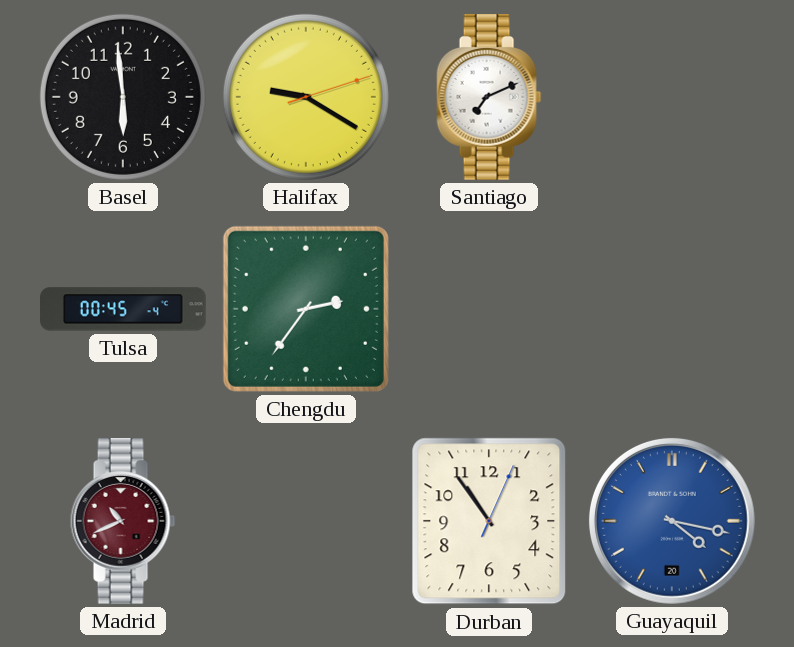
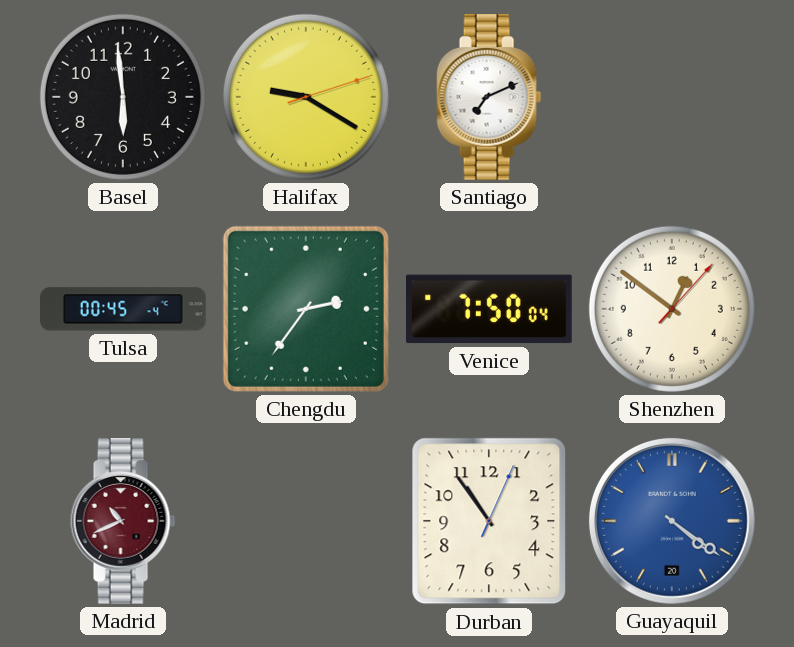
Venice: none -> 7:50
Shenzhen: none -> 12:51
Guayaquil: 4:17 -> 4:21
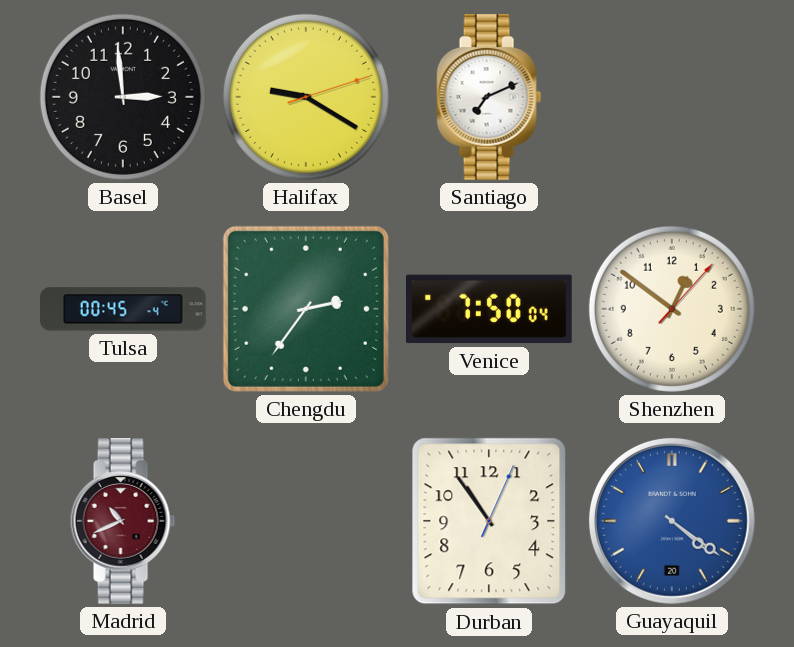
Basel: 5:59 -> 2:59
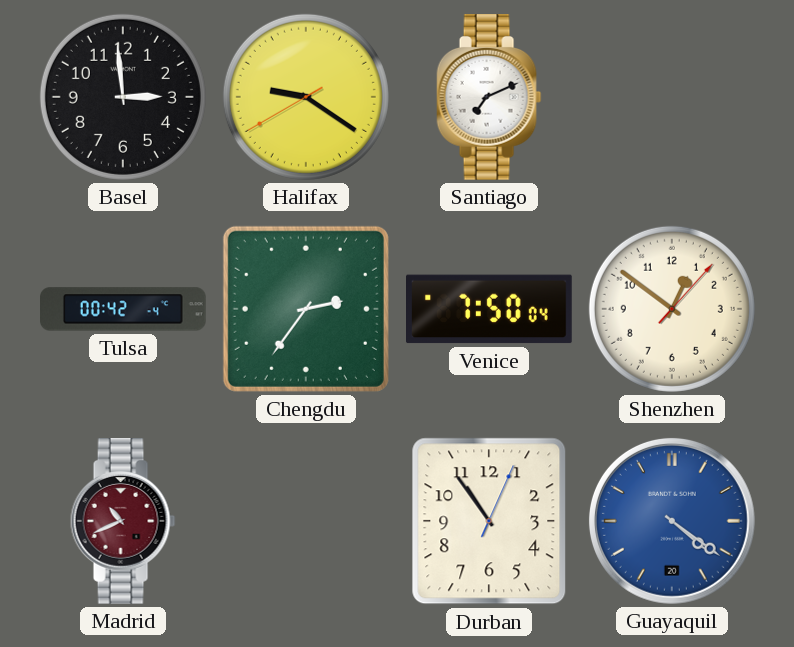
Halifax: 9:20:12 -> 9:20:40
Tulsa: 00:45 -> 00:42
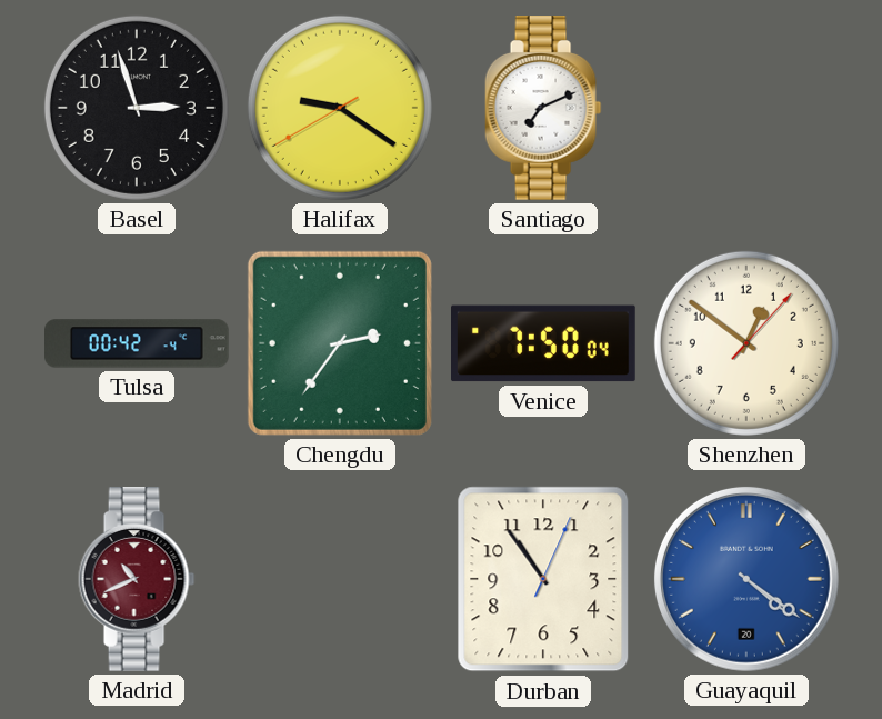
Basel: 2:59 -> 2:57
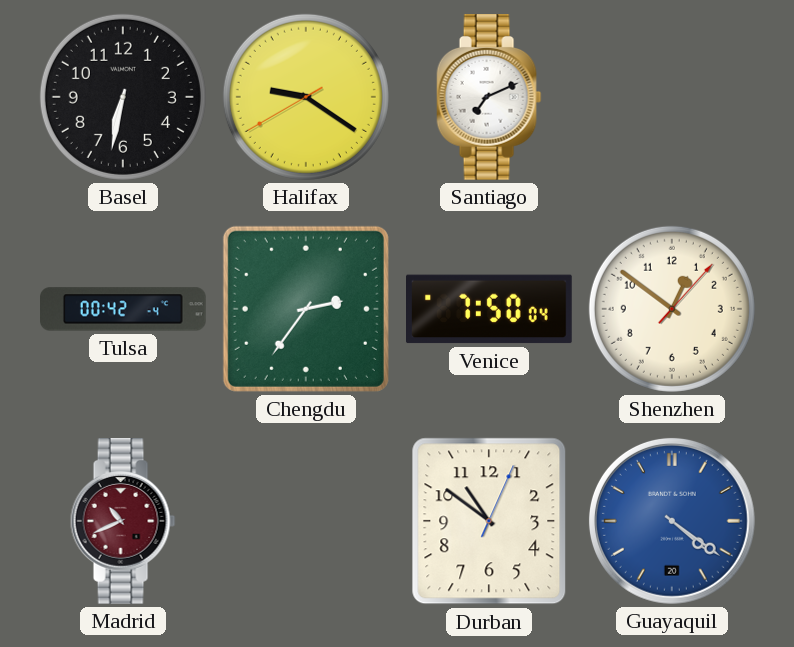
Basel: 2:57 -> 6:32
Durban: 10:54 -> 10:51
